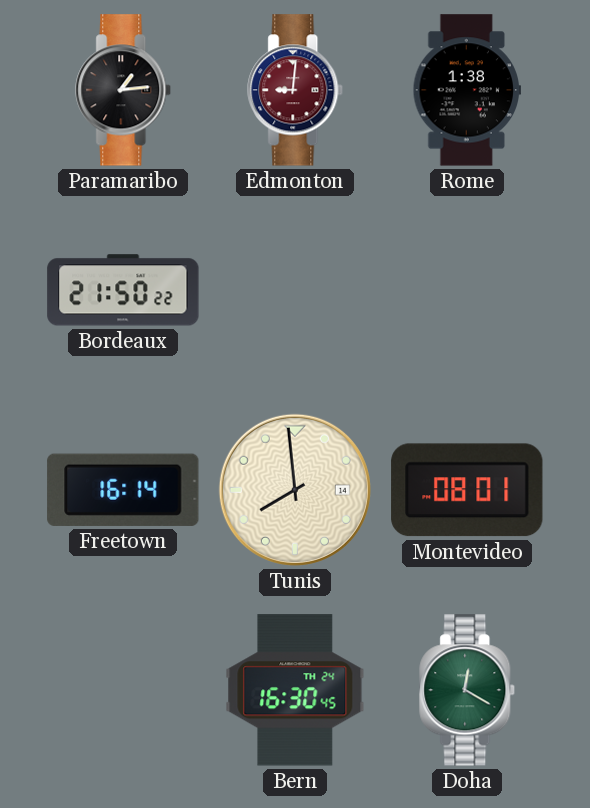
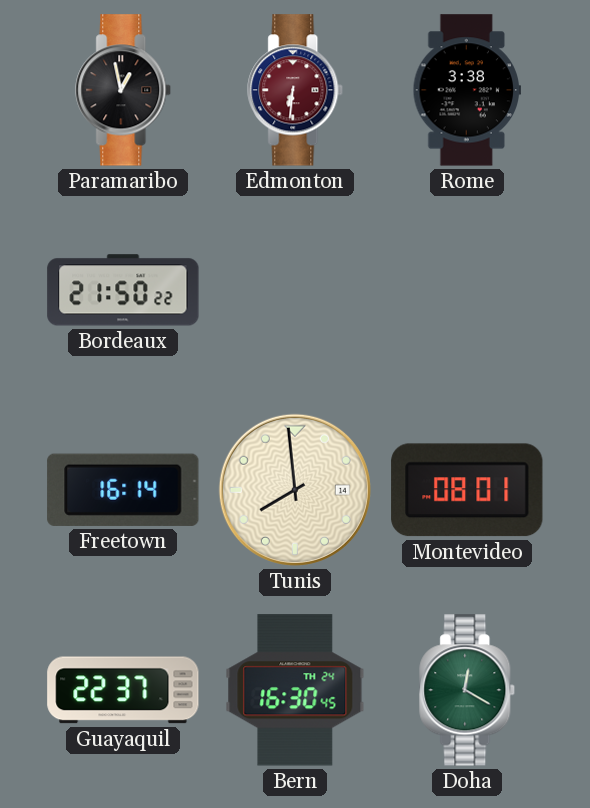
Paramaribo: 1:14 -> 12:58
Edmonton: 9:01 -> 6:31
Rome: 1:38 -> 3:38
Guayaquil: none -> 22:37
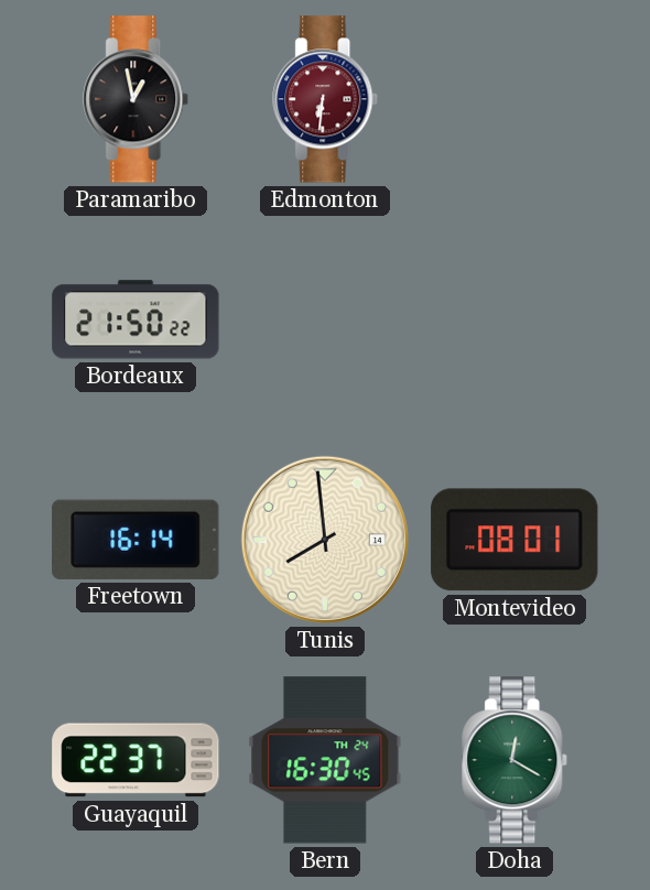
Rome: 3:38 -> none
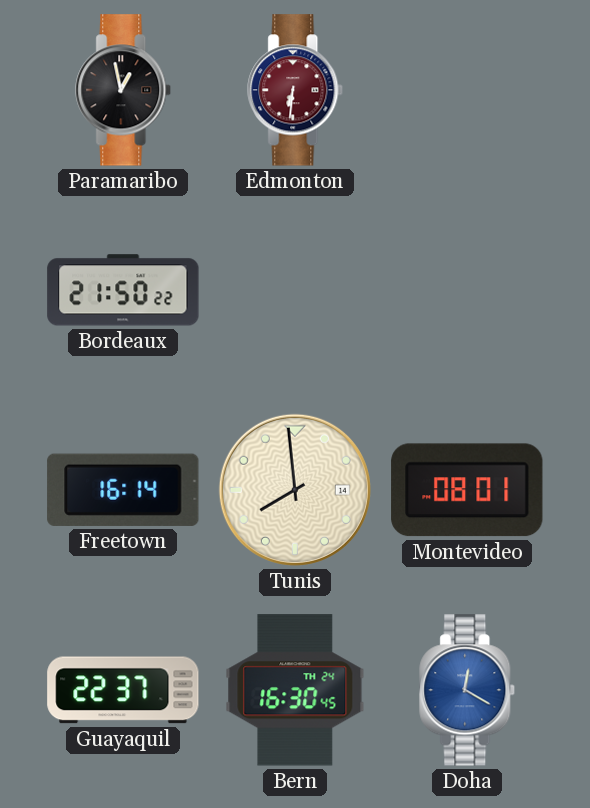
Doha dial: green -> blue
